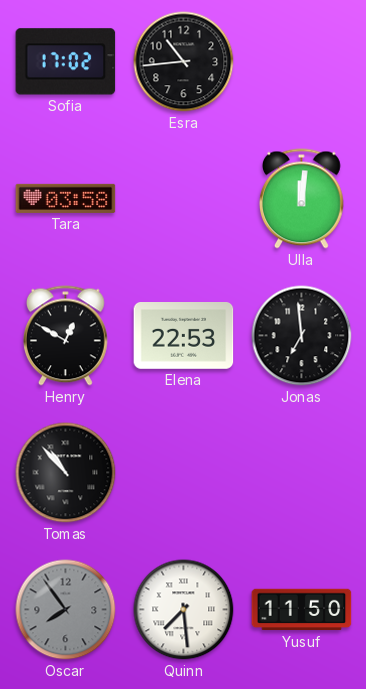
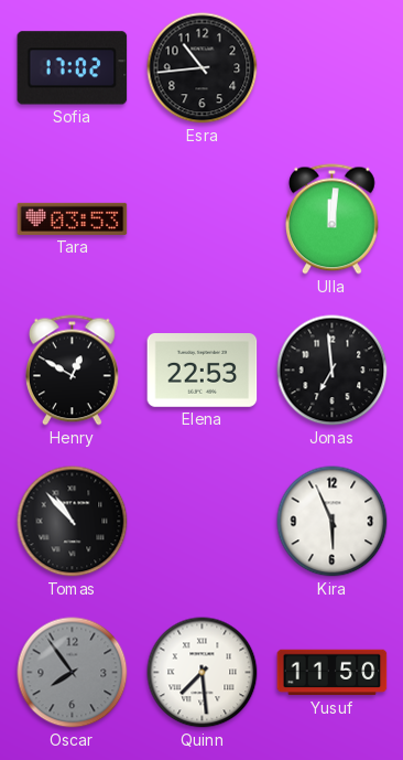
Tara: 03:58 -> 03:53
Kira: none -> 5:56
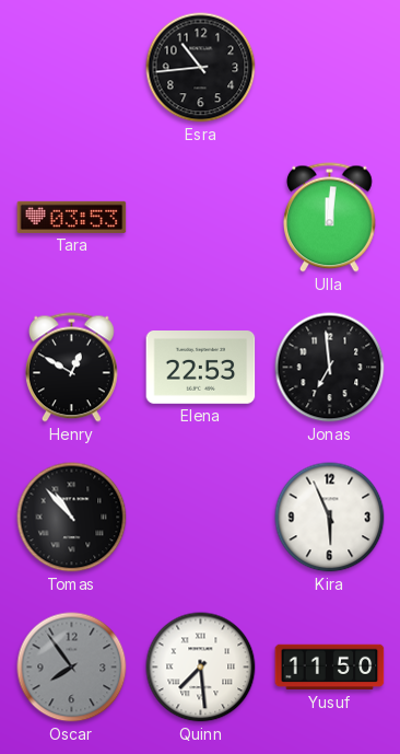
Sofia: 17:02 -> none
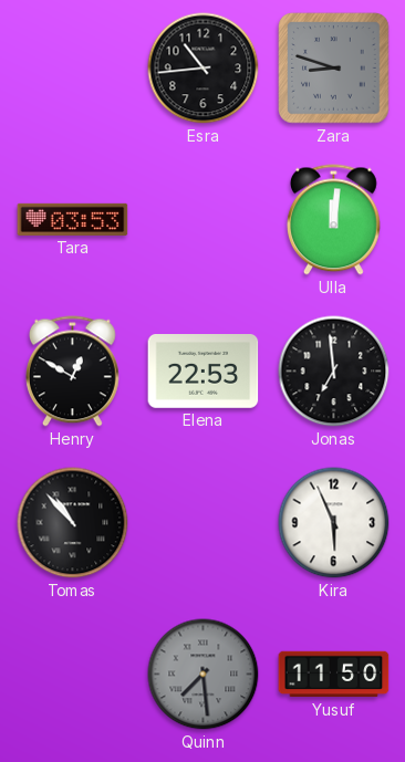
Zara: none -> 8:48
Oscar: 7:54 -> none
Quinn dial: white -> grey
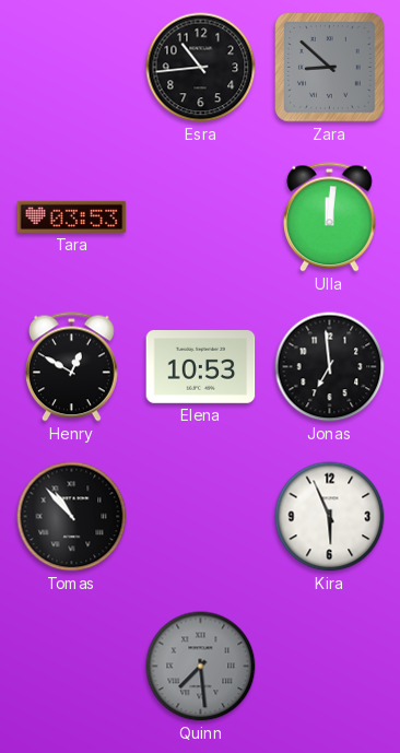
Zara: 8:48 -> 8:52
Elena: 22:53 -> 10:53
Yusuf: 11:50 -> none
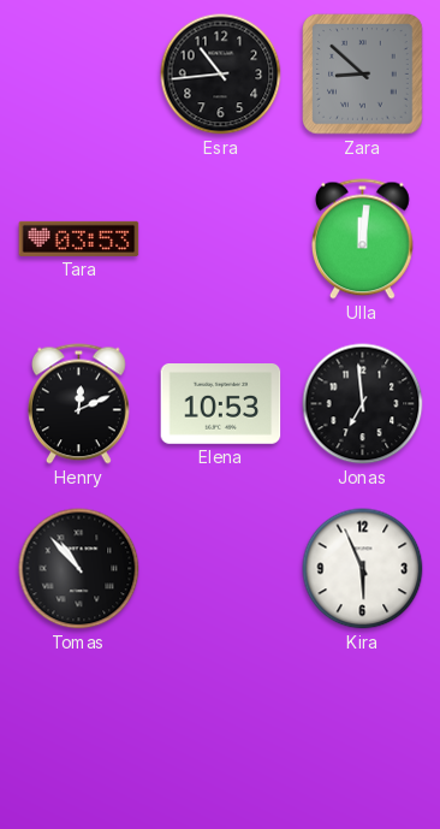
Henry: 12:50 -> 12:11
Quinn: 7:29 -> none
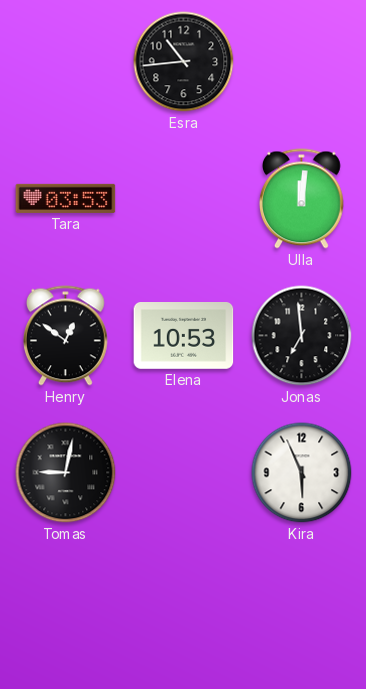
Zara: 8:52 -> none
Henry: 12:11 -> 12:51
Tomas: 10:53 -> 9:02
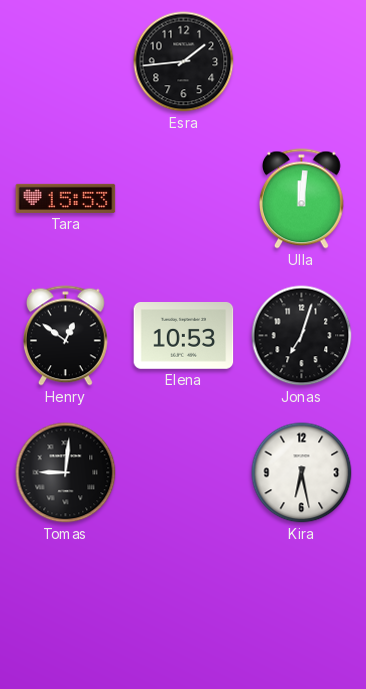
Esra: 10:44 -> 1:44
Tara: 03:53 -> 15:53
Jonas: 6:59 -> 7:03
Tomas: 9:02 -> 9:01
Kira: 5:56 -> 6:28
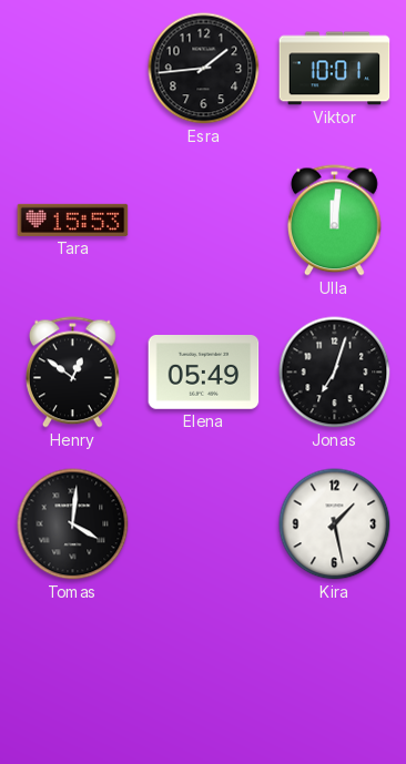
Viktor: none -> 10:01
Elena: 10:53 -> 05:49
Tomas: 9:01 -> 4:01
Kira: 6:28 -> 1:28
